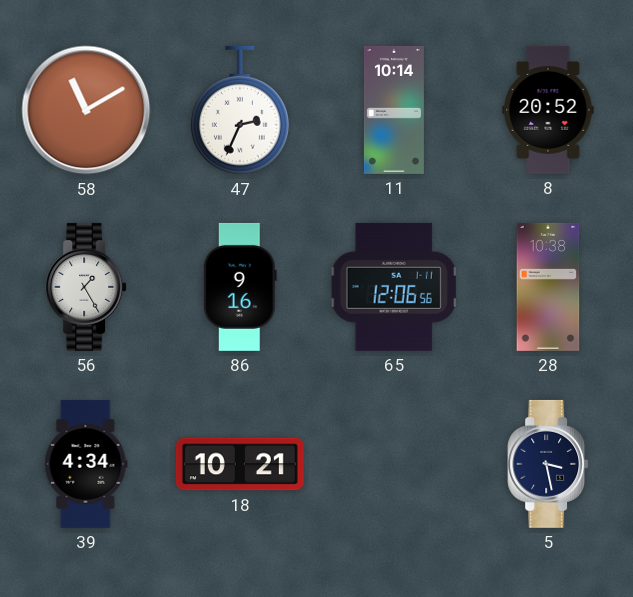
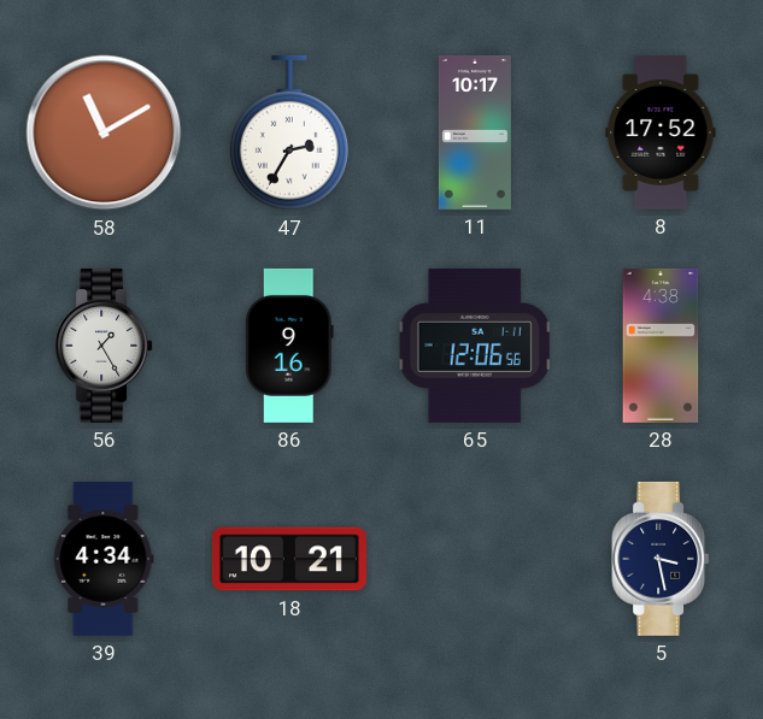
47: 2:34 -> 2:35
11: 10:14 -> 10:17
8: 20:52 -> 17:52
28: 10:38 -> 4:38
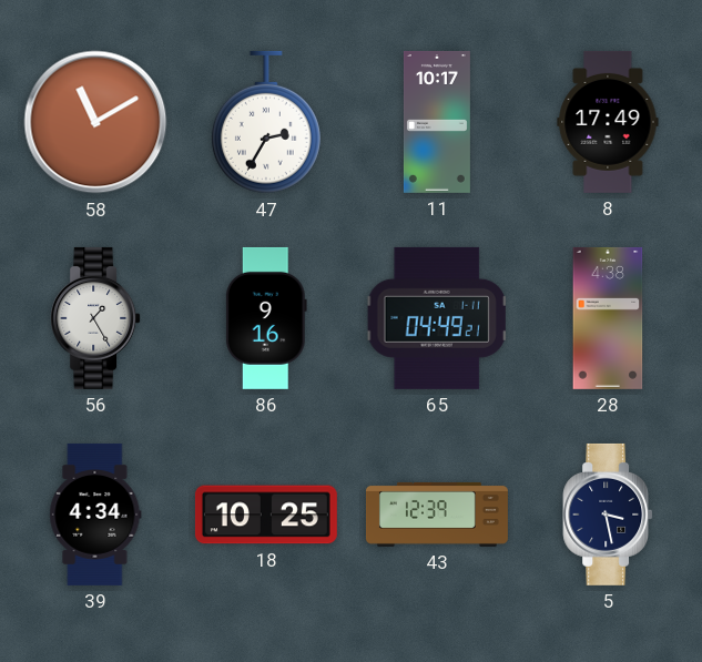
8: 17:52 -> 17:49
65: 12:06 -> 04:49
18: 10:21 -> 10:25
43: none -> 12:39
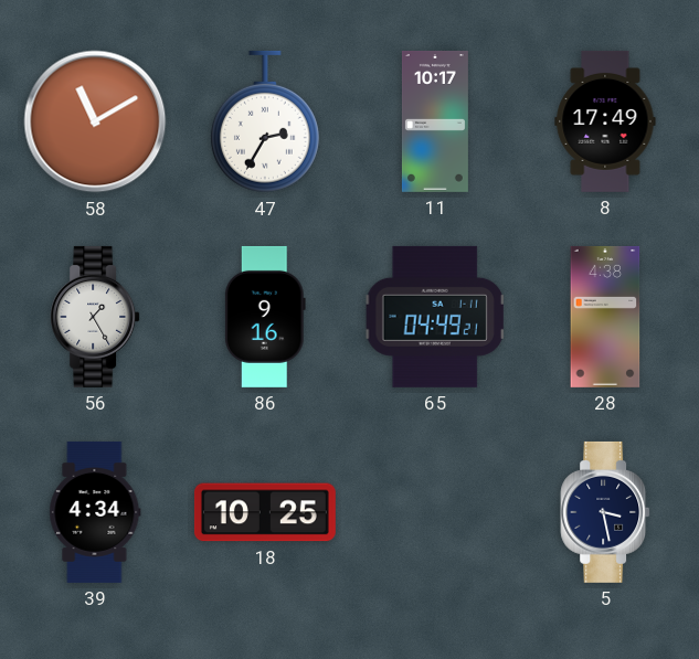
43: 12:39 -> none
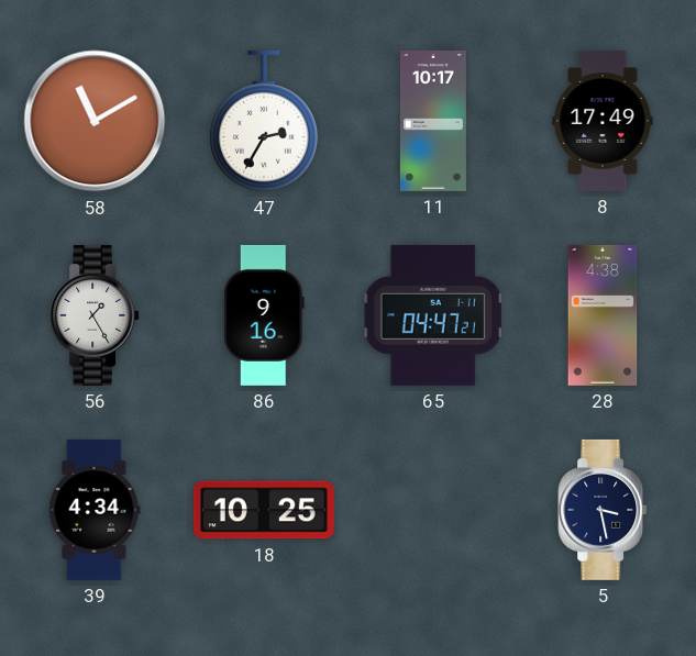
65: 04:49 -> 04:47
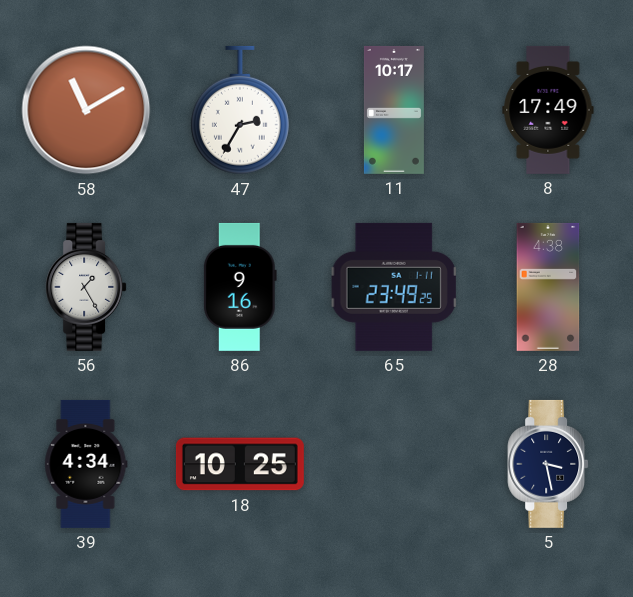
65: 04:47 -> 23:49
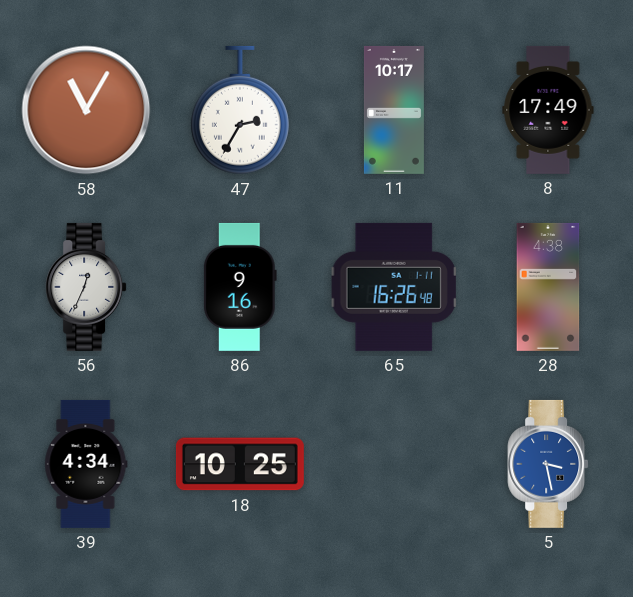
58: 11:10 -> 11:05
56: 1:25 -> 12:34
65: 23:49 -> 16:26
5 dial: navy -> blue
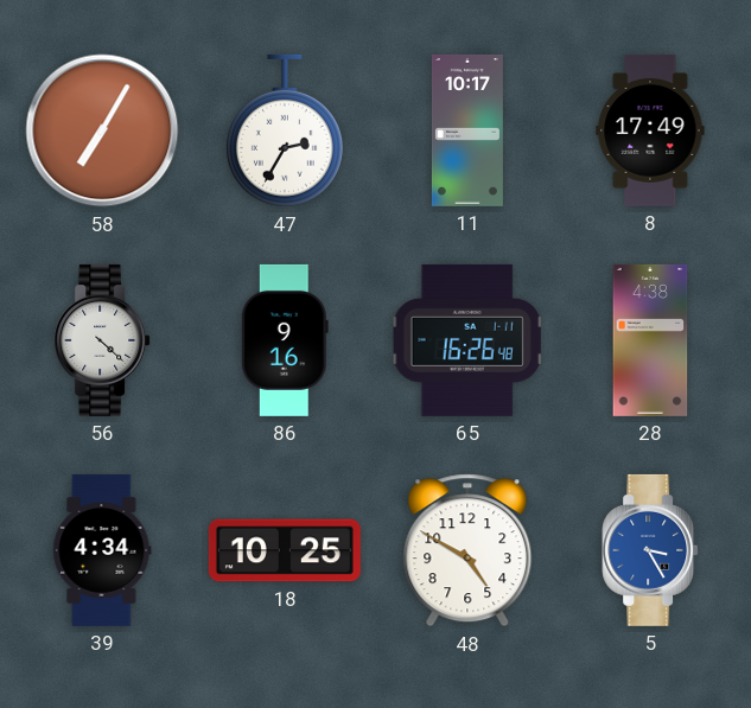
58: 11:05 -> 7:05
56: 12:34 -> 4:22
48: none -> 4:50
5: 3:28 -> 3:25
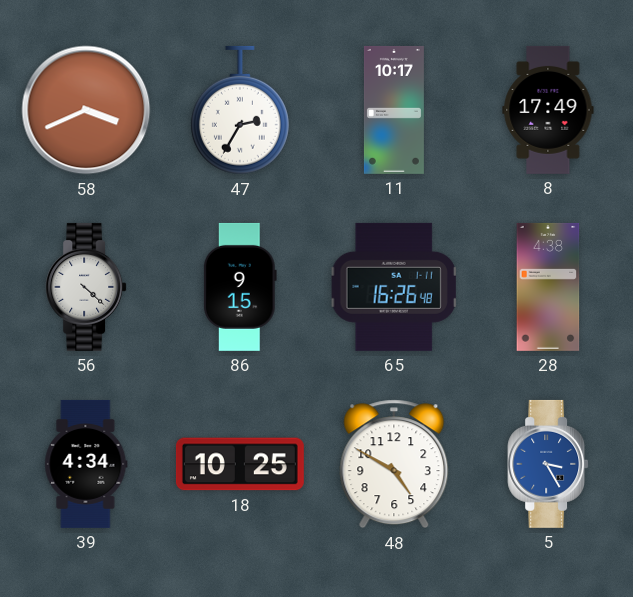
58: 7:05 -> 3:41
86: 9:16 -> 9:15
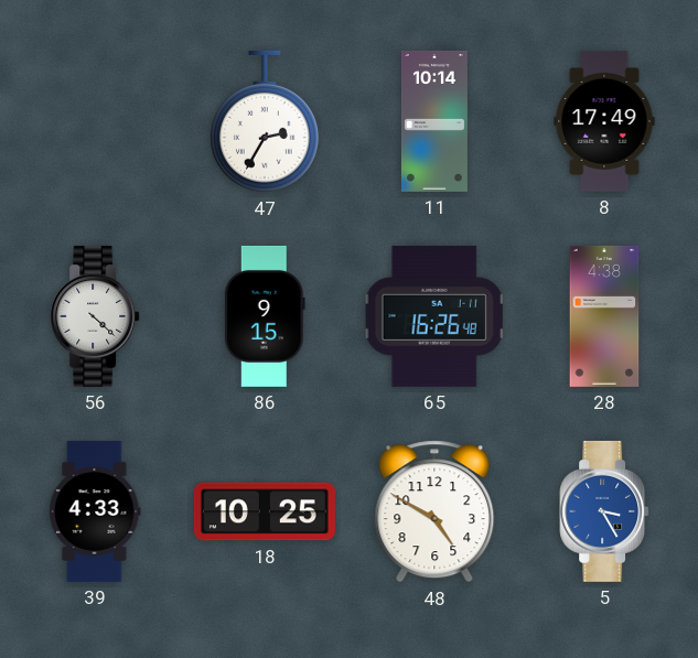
58: 3:41 -> none
11: 10:17 -> 10:14
39: 4:34 -> 4:33
